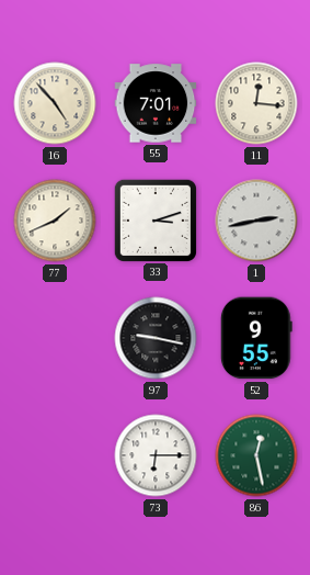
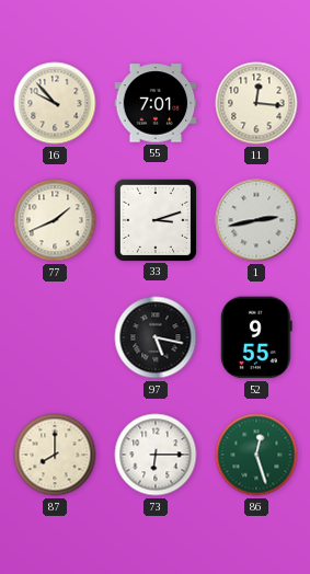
16: 4:53 -> 9:53
97: 9:17 -> 5:17
87: none -> 8:00
86: 12:28 -> 12:27
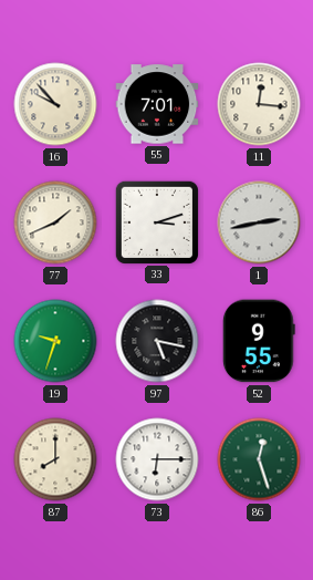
19: none -> 9:33
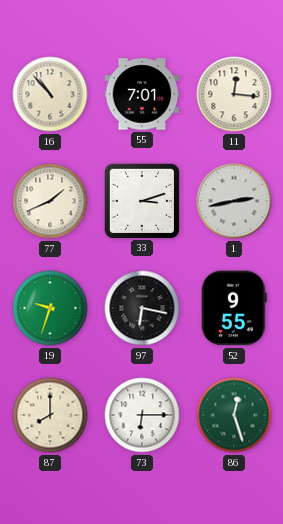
16: 9:53 -> 10:53
97: 5:17 -> 6:17
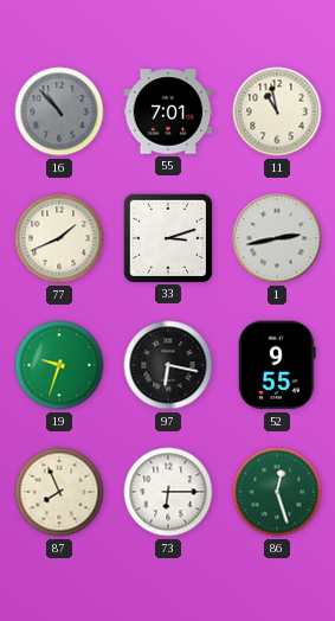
16 dial: cream -> grey
11: 12:16 -> 10:58
87: 8:00 -> 7:56
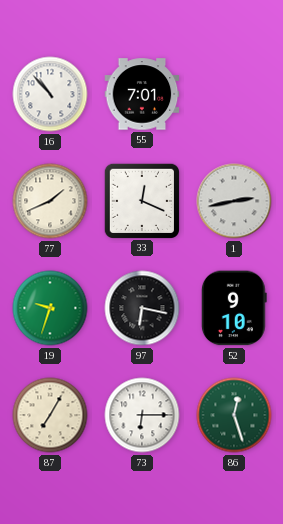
16 dial: grey -> white
11: 10:58 -> none
33: 3:12 -> 12:19
52: 9:55 -> 9:10
87: 7:56 -> 7:05
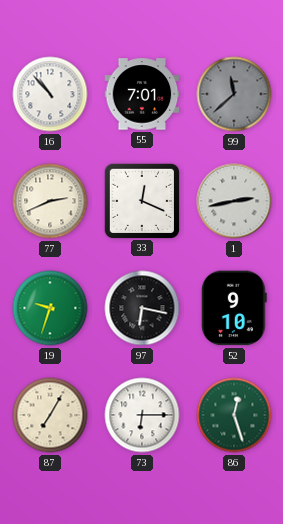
99: none -> 11:38
77: 1:41 -> 2:41
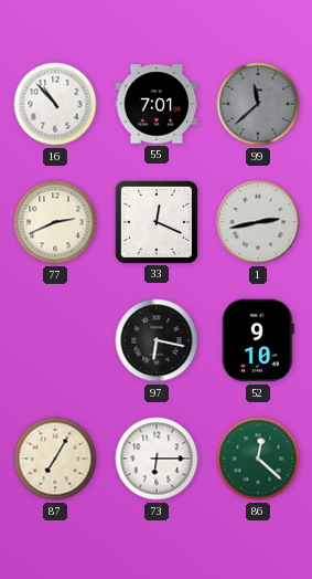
19: 9:33 -> none
86: 12:27 -> 12:22
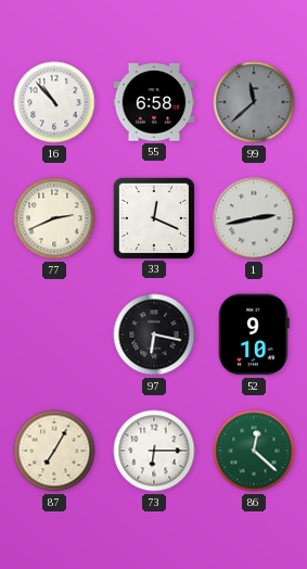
55: 7:01 -> 6:58
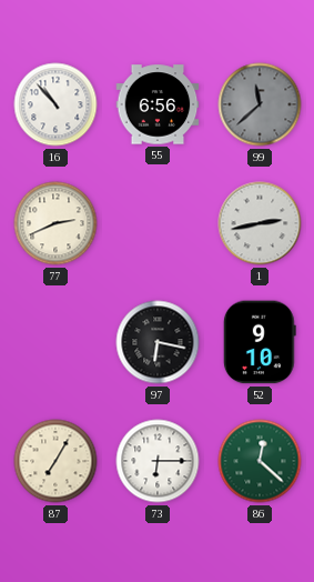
55: 6:58 -> 6:56
33: 12:19 -> none
